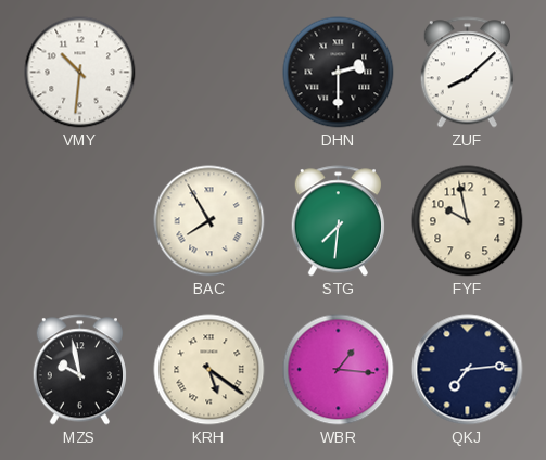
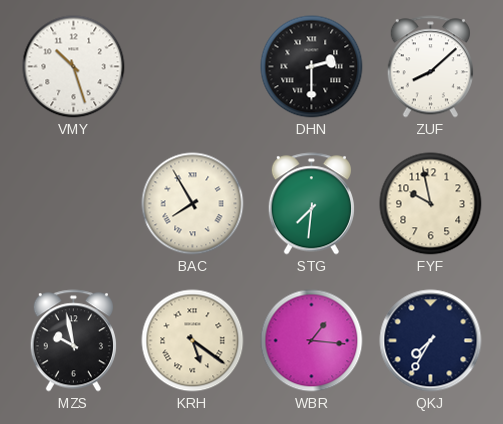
VMY: 10:31 -> 10:27
QKJ: 7:14 -> 7:35
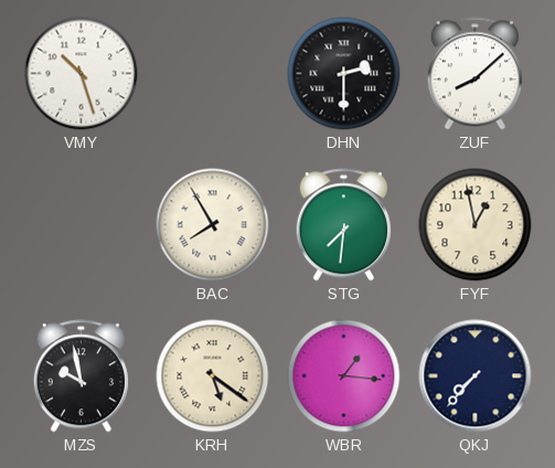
FYF: 9:58 -> 12:58
QKJ: 7:35 -> 7:37
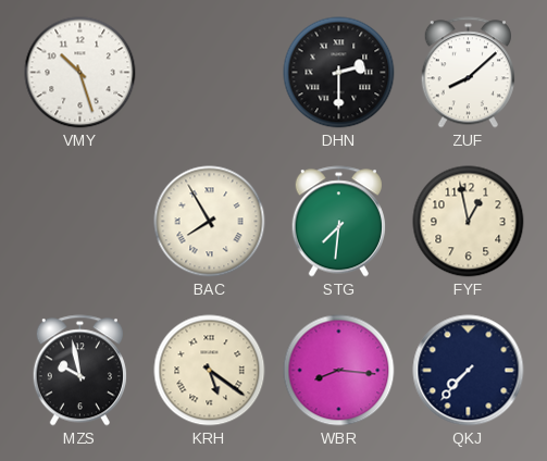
WBR: 1:16 -> 8:16
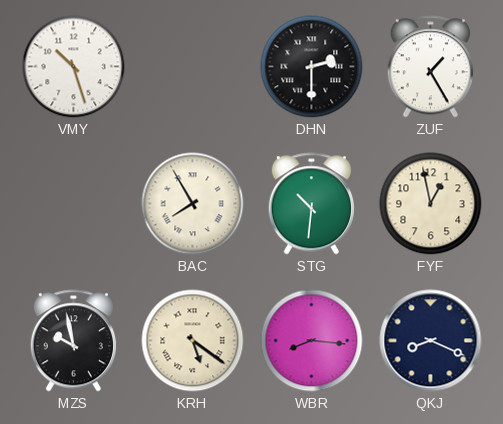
ZUF: 8:08 -> 1:25
STG: 7:31 -> 10:31
QKJ: 7:37 -> 8:19
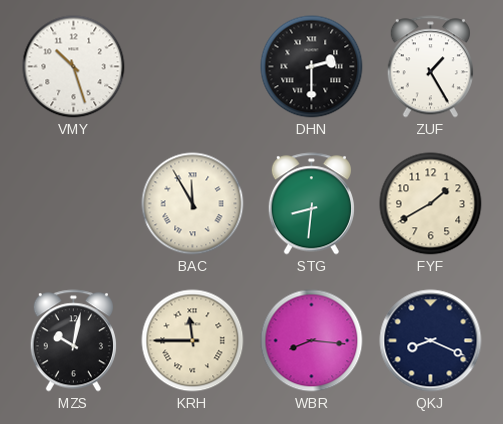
BAC: 7:55 -> 11:55
STG: 10:31 -> 8:31
FYF: 12:58 -> 1:40
MZS: 9:58 -> 10:02
KRH: 5:21 -> 11:45
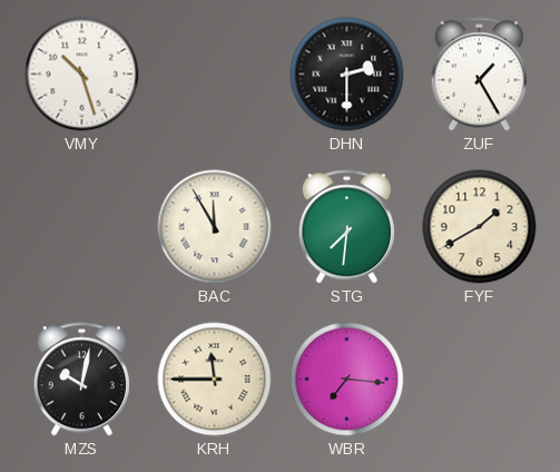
STG: 8:31 -> 7:31
WBR: 8:16 -> 7:16
QKJ: 8:19 -> none
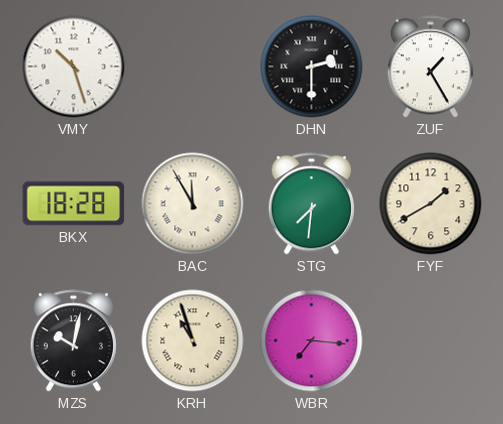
BKX: none -> 18:28
KRH: 11:45 -> 10:57
